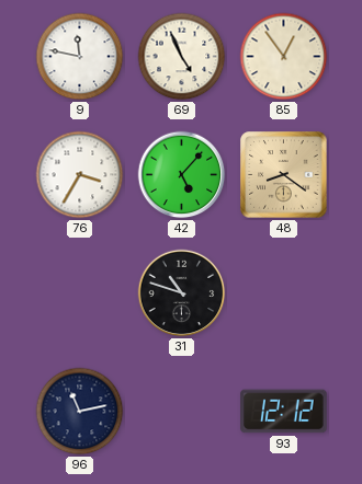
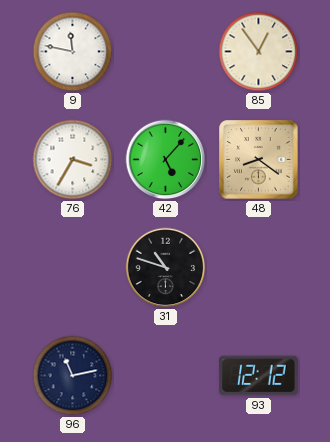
69: 4:56 -> none
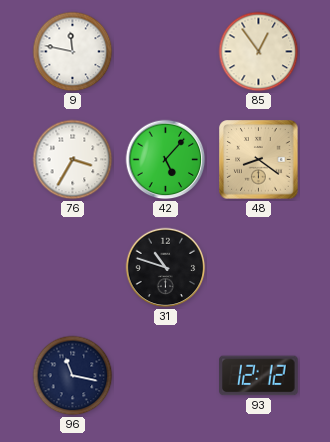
96: 11:13 -> 11:17
